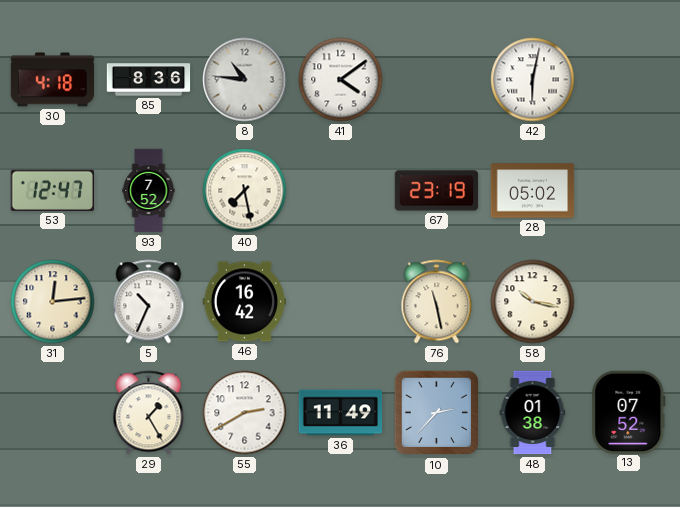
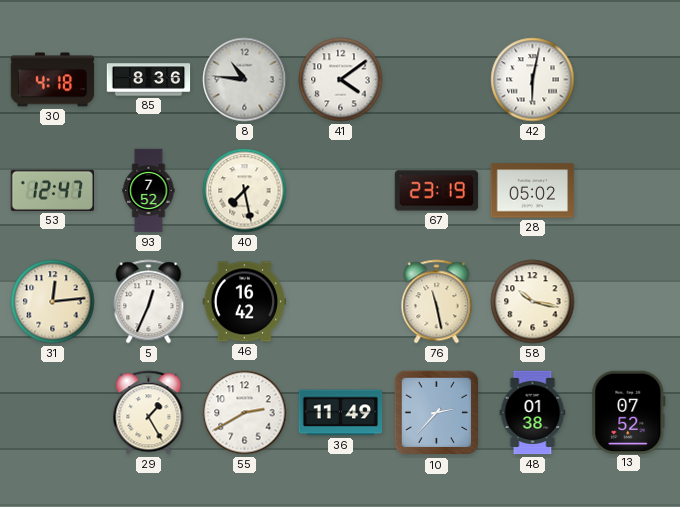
5: 10:34 -> 12:34
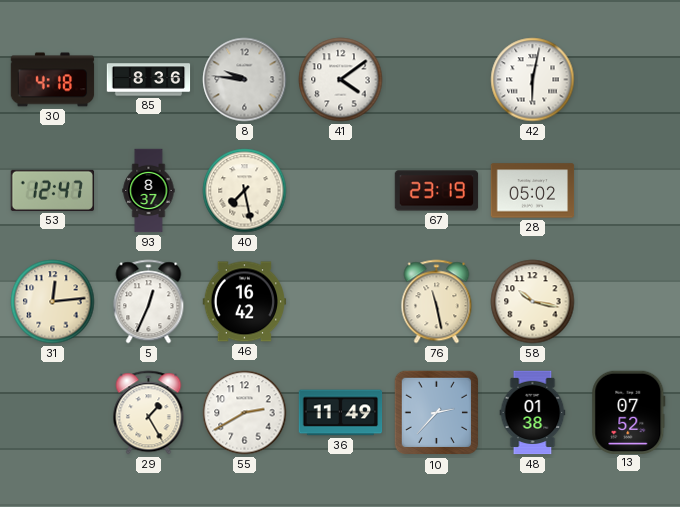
8: 10:46 -> 9:46
93: 7:52 -> 8:37
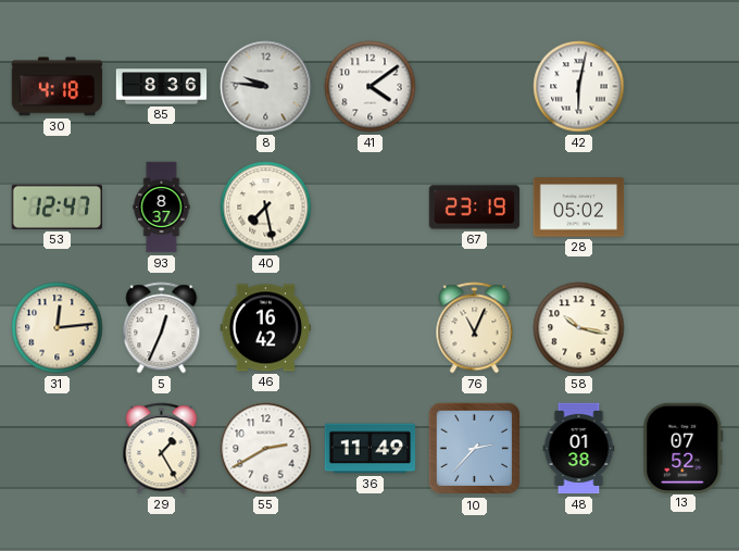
76: 11:28 -> 11:04
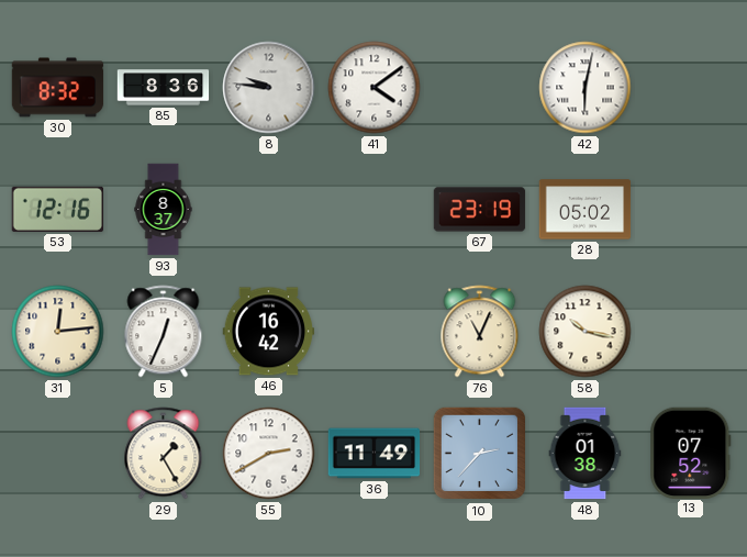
30: 4:18 -> 8:32
53: 12:47 -> 12:16
40: 7:28 -> none
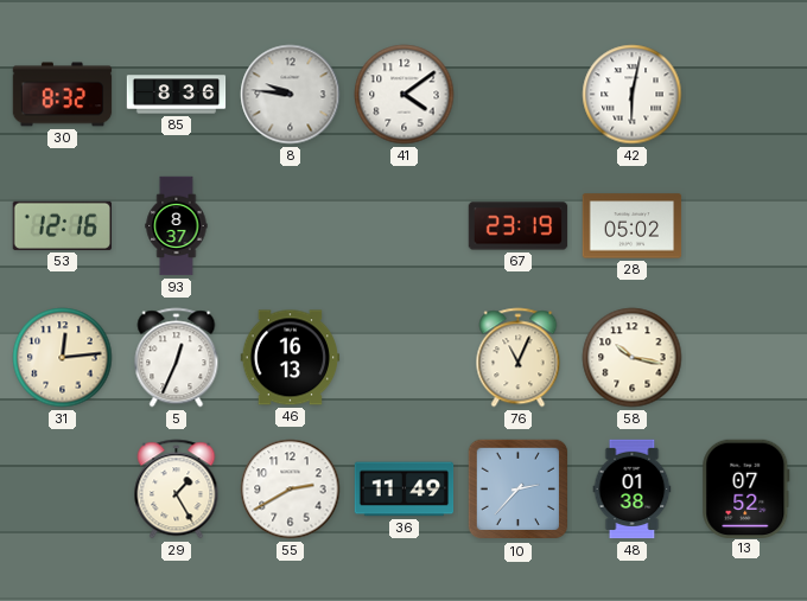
46: 16:42 -> 16:13
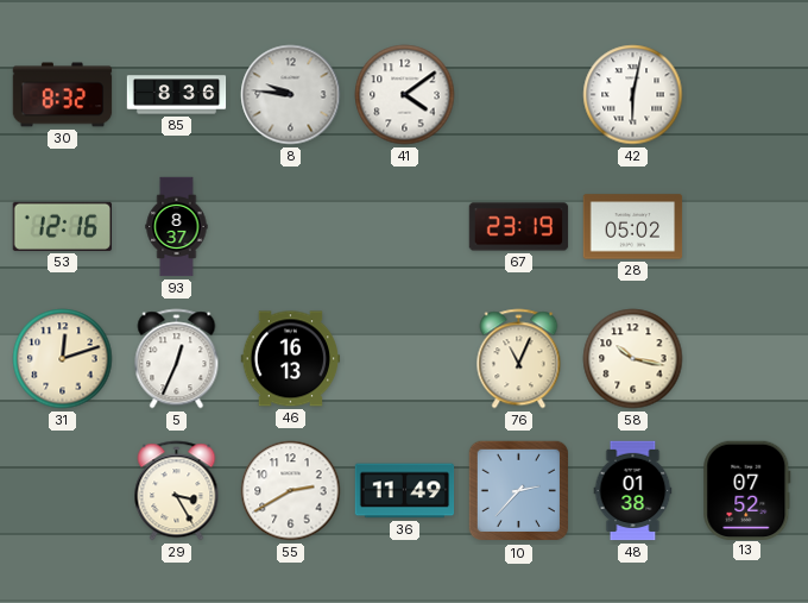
31: 12:14 -> 12:12
29: 1:25 -> 3:25
